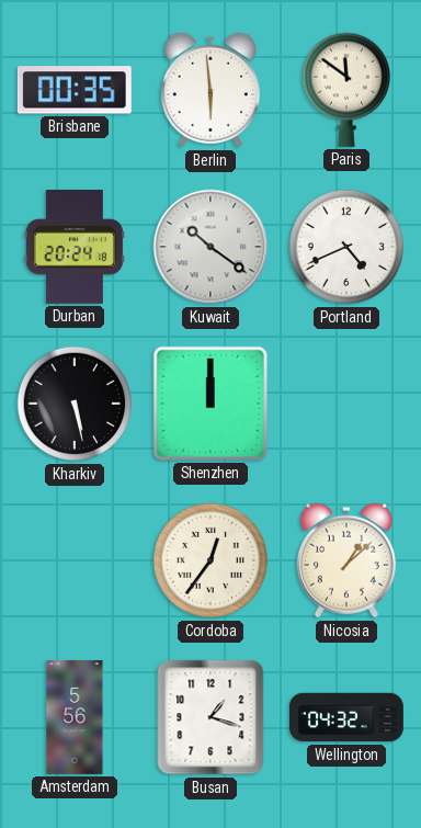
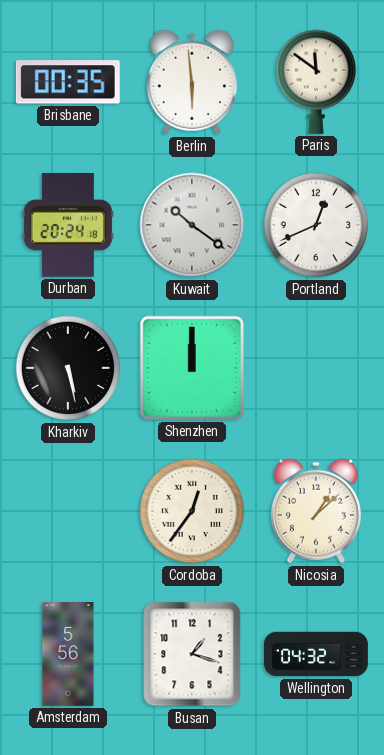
Portland: 4:41 -> 12:41
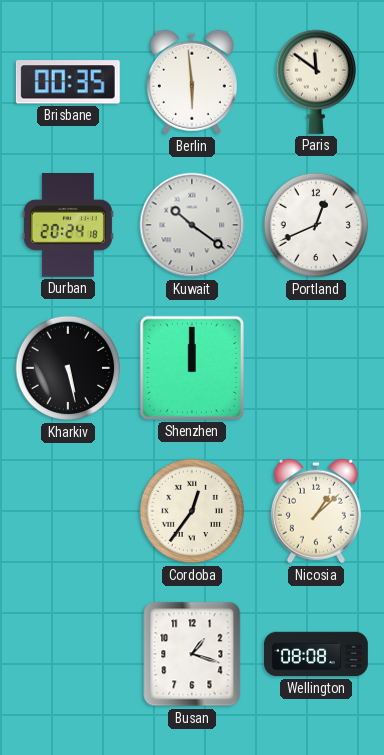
Amsterdam: 5:56 -> none
Wellington: 04:32 -> 08:08
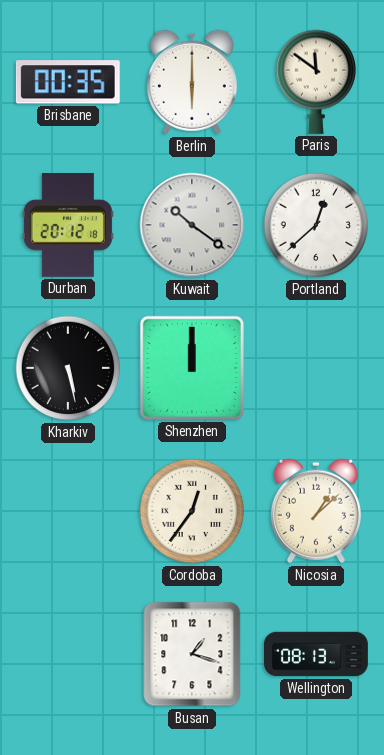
Berlin: 5:59 -> 6:00
Durban: 20:24 -> 20:12
Portland: 12:41 -> 12:38
Wellington: 08:08 -> 08:13
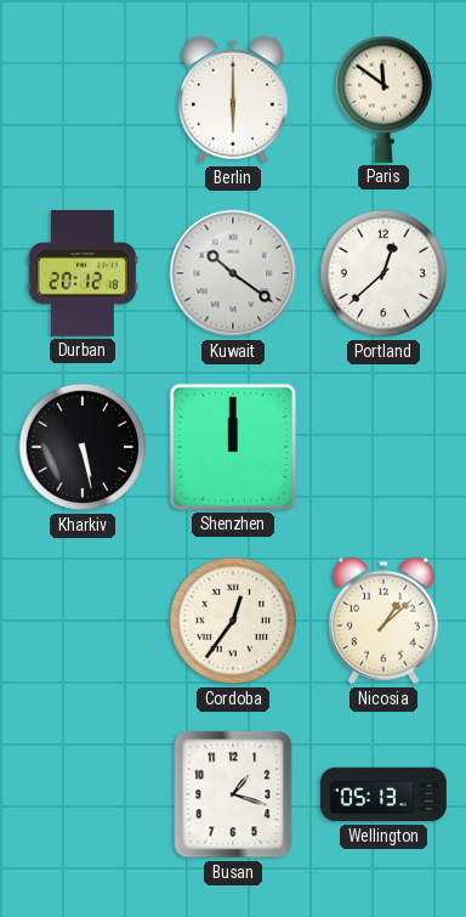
Brisbane: 00:35 -> none
Wellington: 08:13 -> 05:13
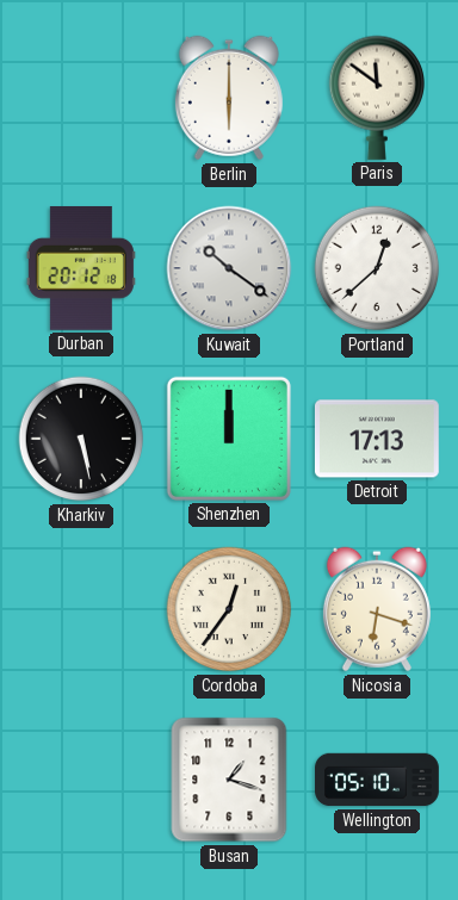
Detroit: none -> 17:13
Nicosia: 1:08 -> 6:18
Wellington: 05:13 -> 05:10
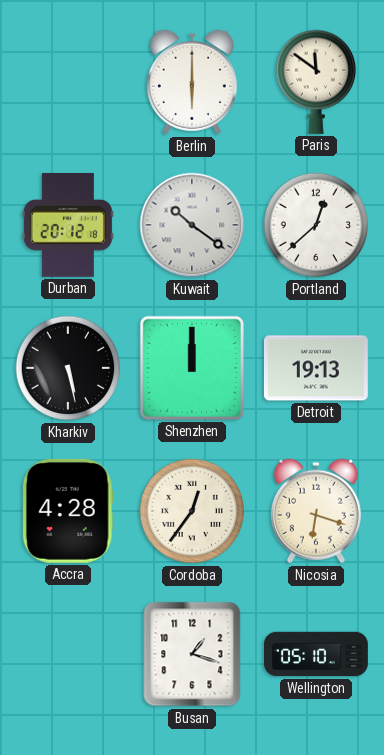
Detroit: 17:13 -> 19:13
Accra: none -> 4:28
